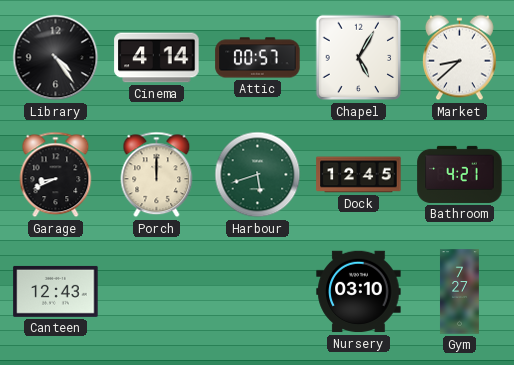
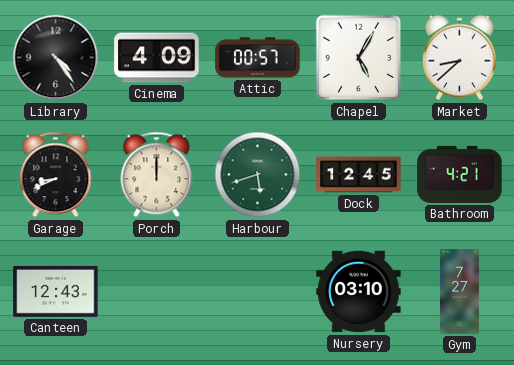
Cinema: 4:14 -> 4:09
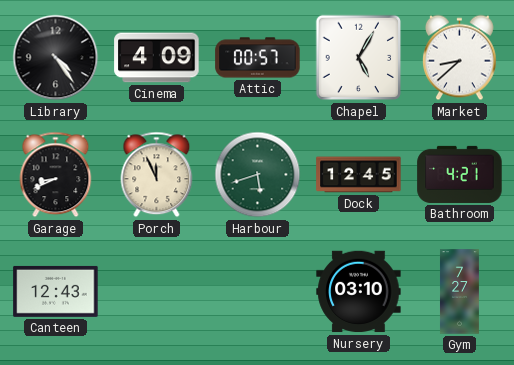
Porch: 12:00 -> 11:56
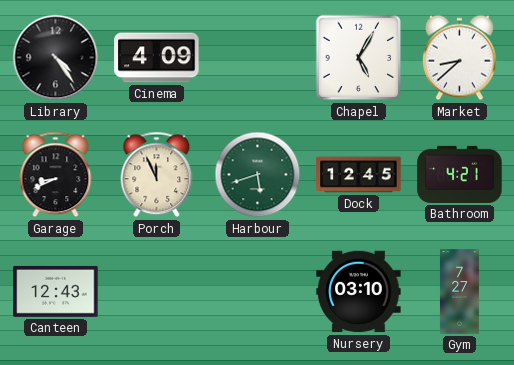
Attic: 00:57 -> none
